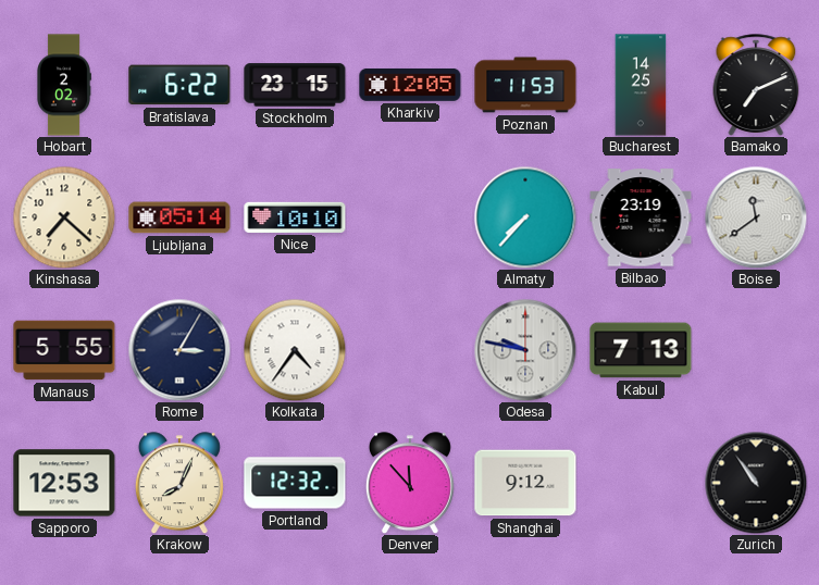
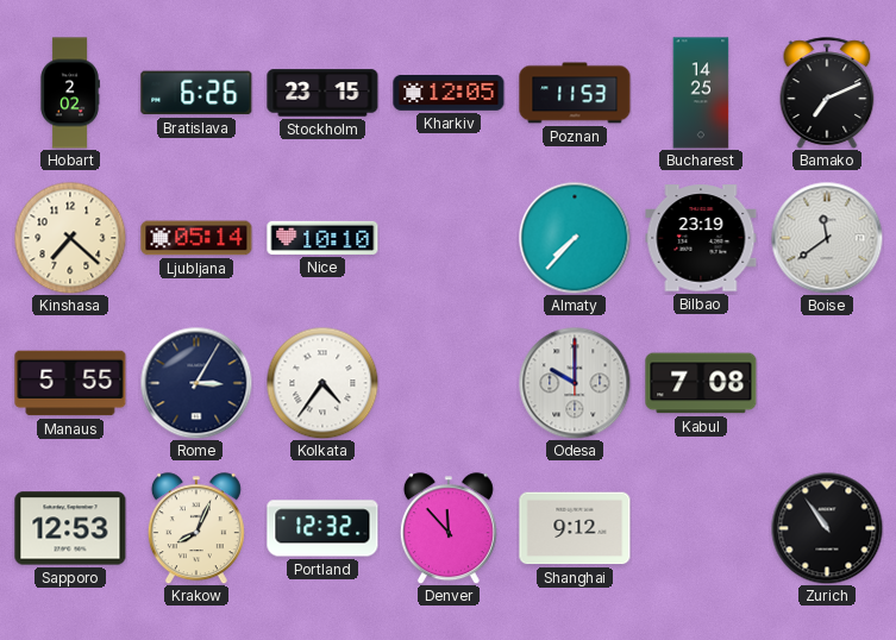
Bratislava: 6:22 -> 6:26
Odesa: 9:47 -> 10:00
Kabul: 7:13 -> 7:08
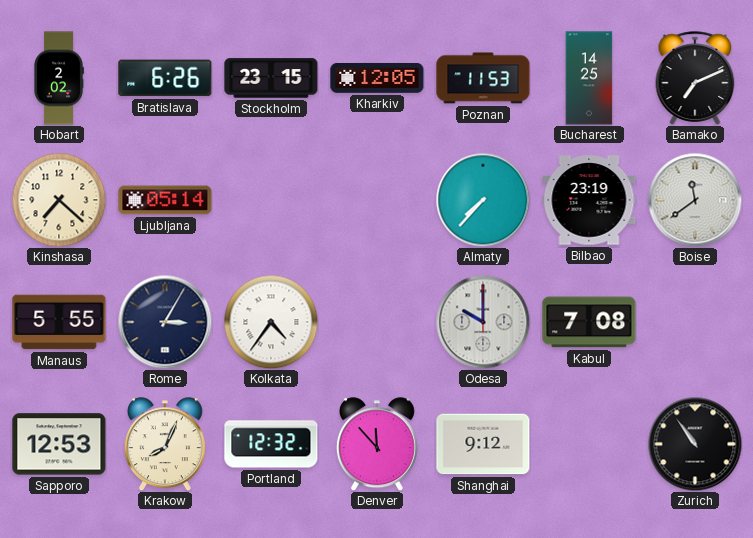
Nice: 10:10 -> none
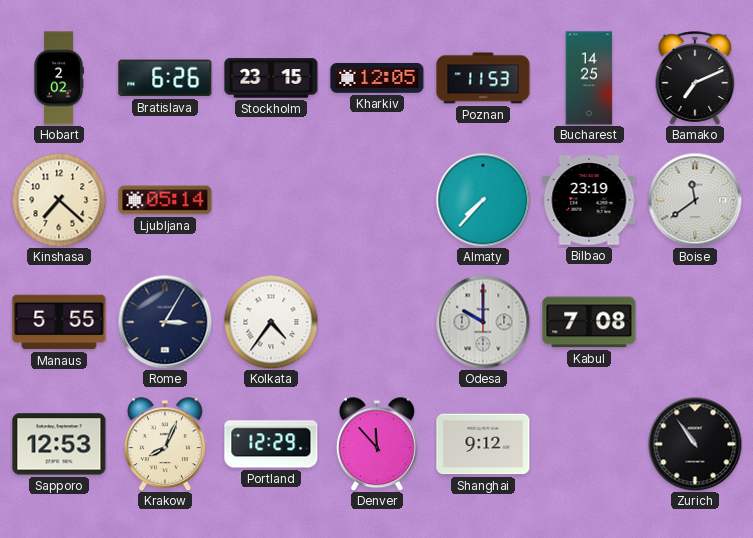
Portland: 12:32 -> 12:29
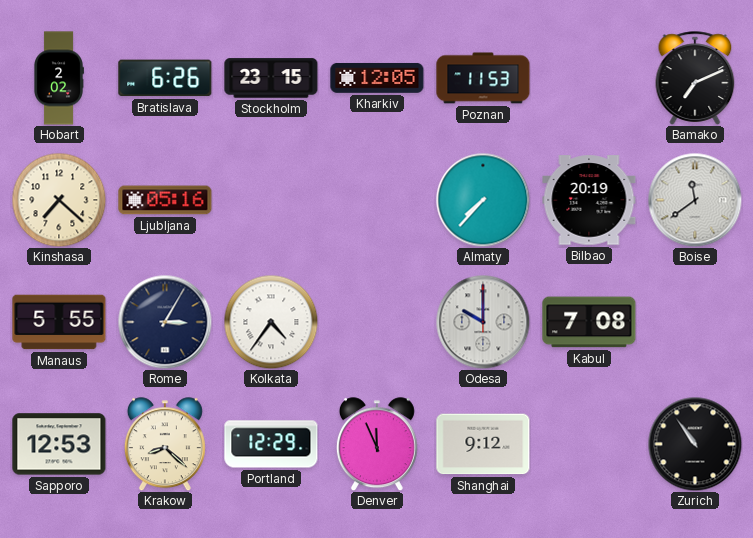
Bucharest: 14:25 -> none
Ljubljana: 05:14 -> 05:16
Bilbao: 23:19 -> 20:19
Krakow: 8:04 -> 8:22
Denver: 11:53 -> 11:56
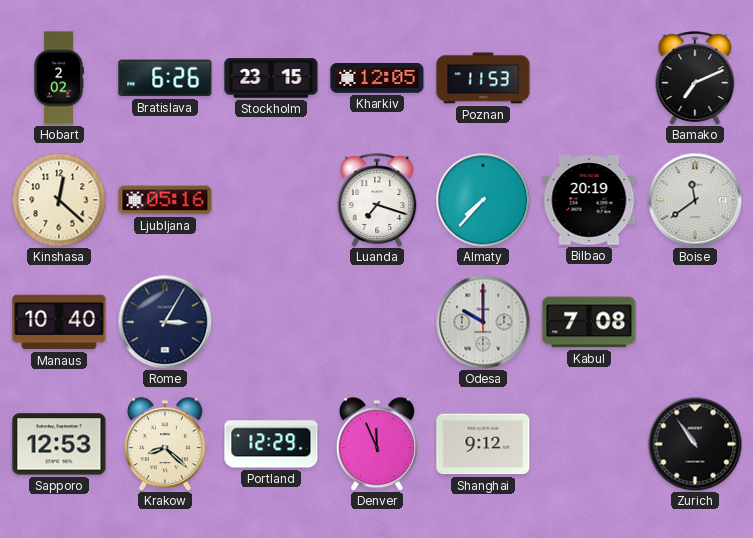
Kinshasa: 7:22 -> 12:22
Luanda: none -> 7:18
Manaus: 5:55 -> 10:40
Kolkata: 4:36 -> none
